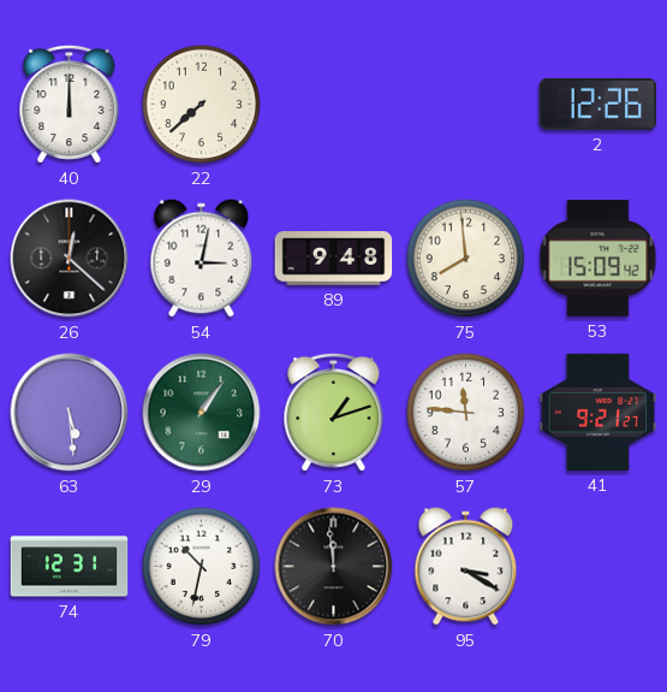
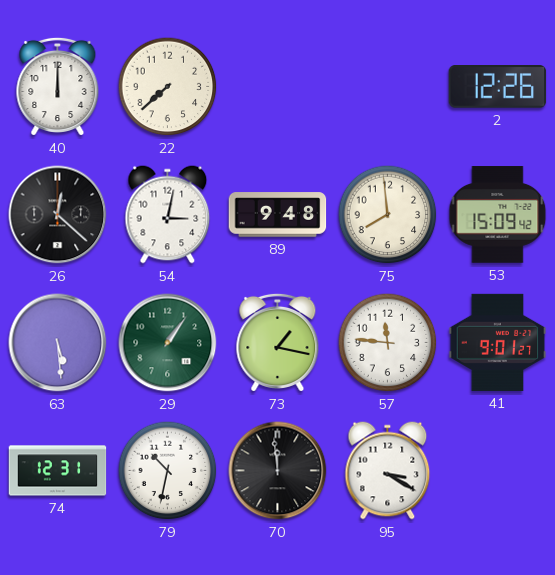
73: 1:12 -> 1:17
41: 9:21 -> 9:01
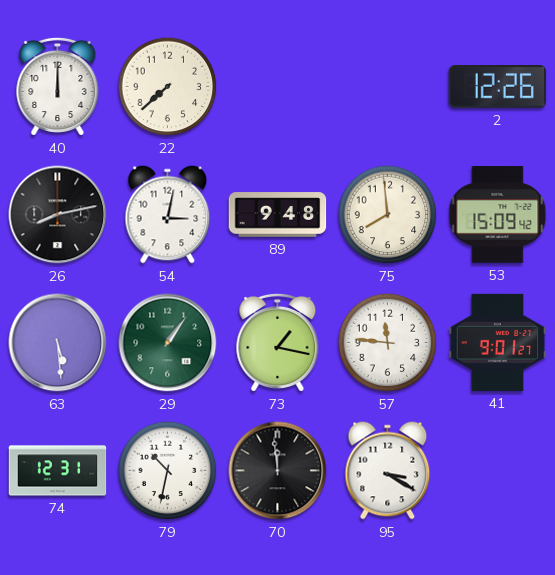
26: 12:22 -> 8:13
